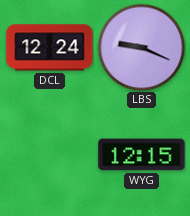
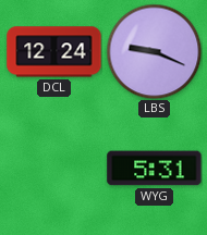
WYG: 12:15 -> 5:31
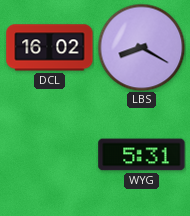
DCL: 12:24 -> 16:02
LBS: 9:19 -> 8:20
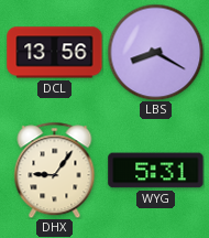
DCL: 16:02 -> 13:56
DHX: none -> 9:06
